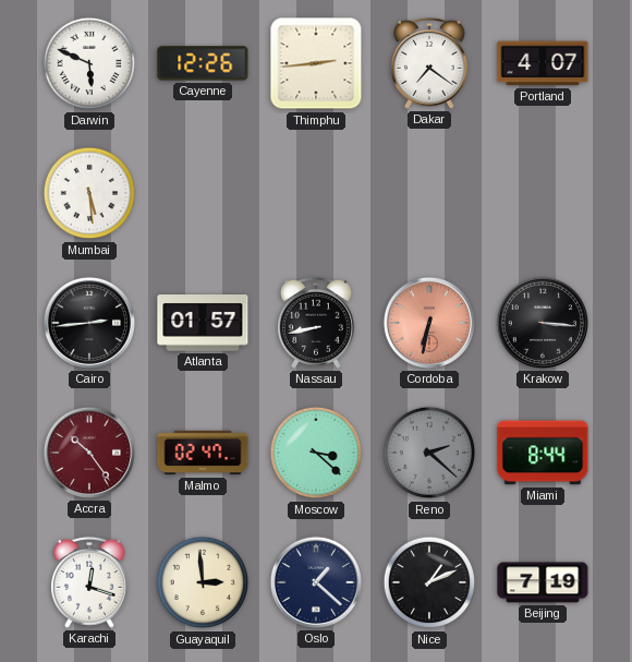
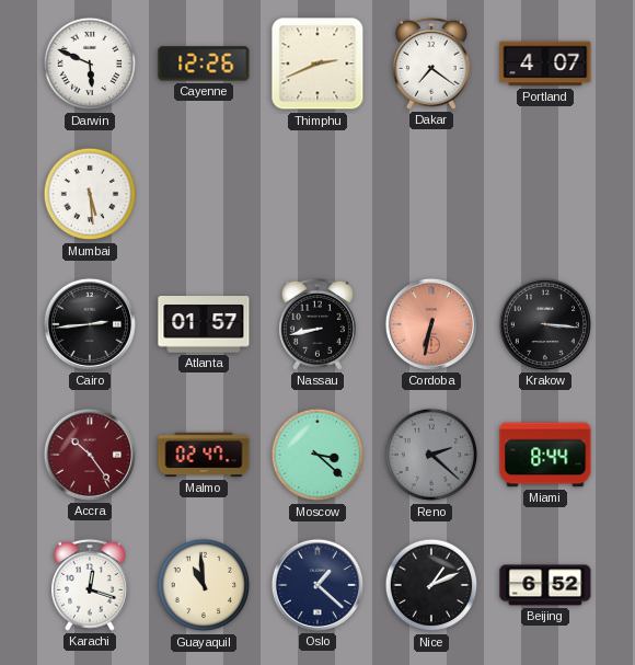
Thimphu: 2:44 -> 2:41
Guayaquil: 2:59 -> 10:59
Beijing: 7:19 -> 6:52
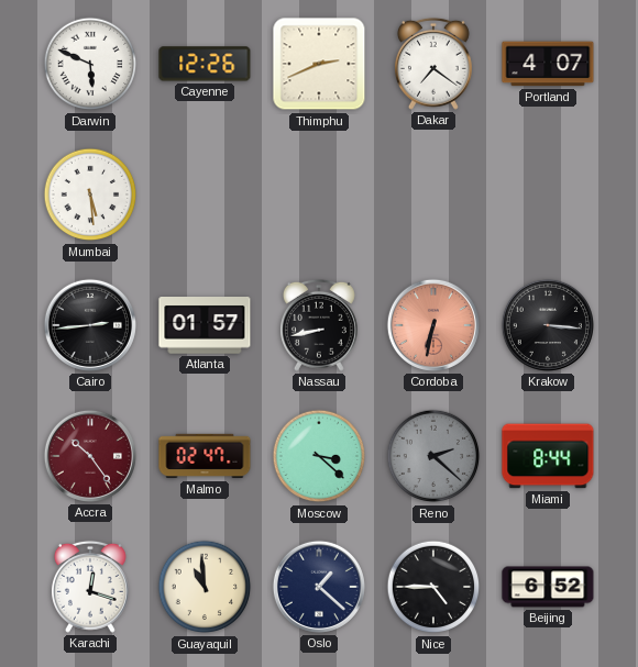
Nice: 1:11 -> 4:45
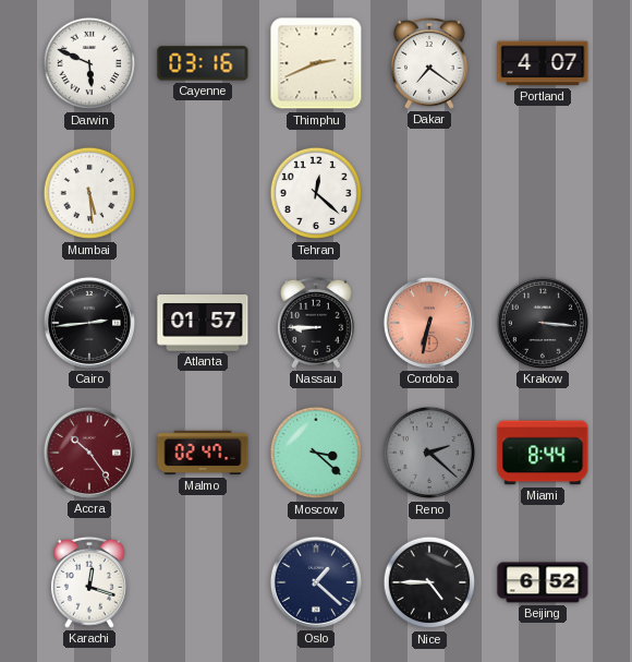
Cayenne: 12:26 -> 03:16
Tehran: none -> 12:22
Nassau: 8:43 -> 8:45
Guayaquil: 10:59 -> none
